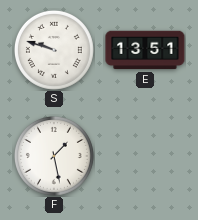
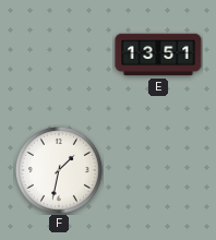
S: 9:48 -> none
F: 1:28 -> 1:32
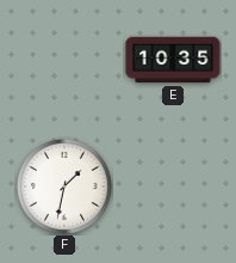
E: 13:51 -> 10:35
